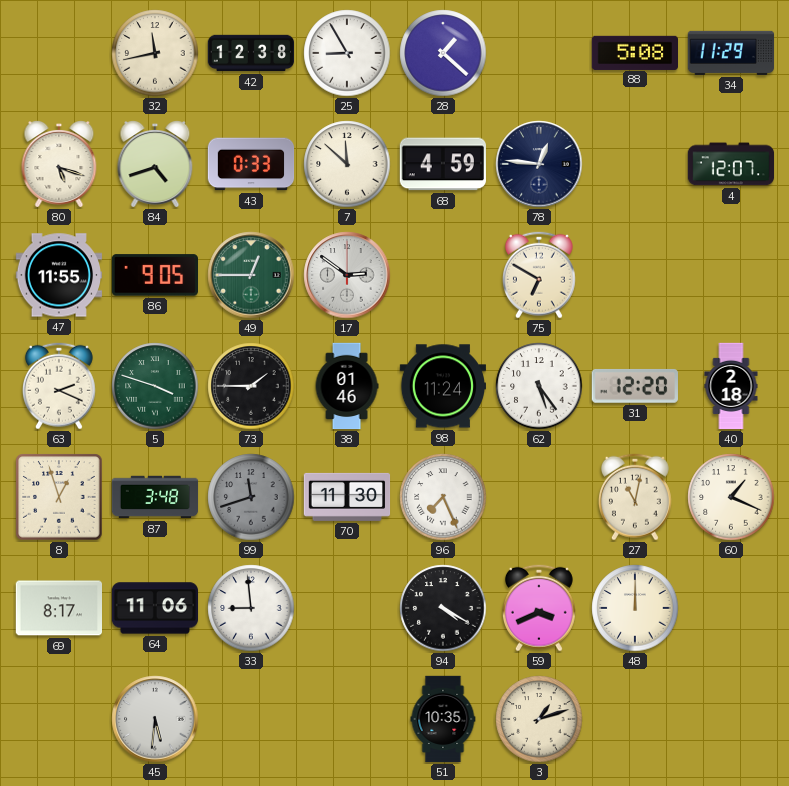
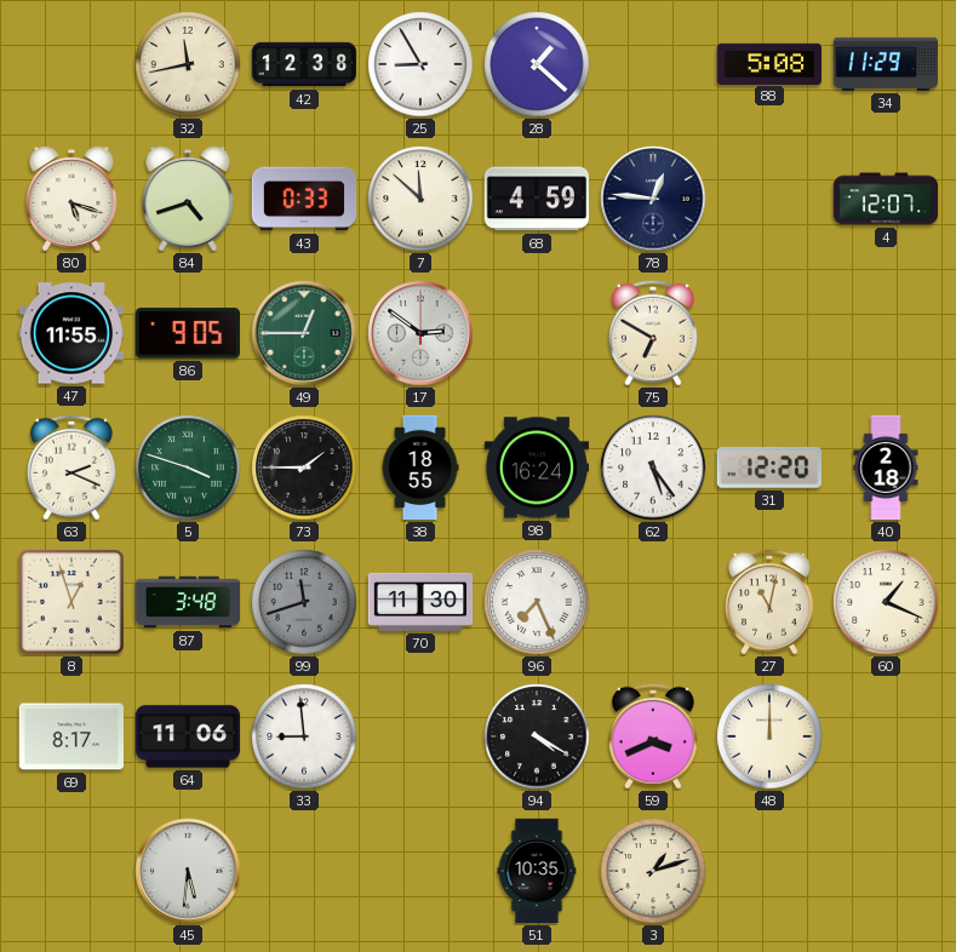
38: 01:46 -> 18:55
98: 11:24 -> 16:24
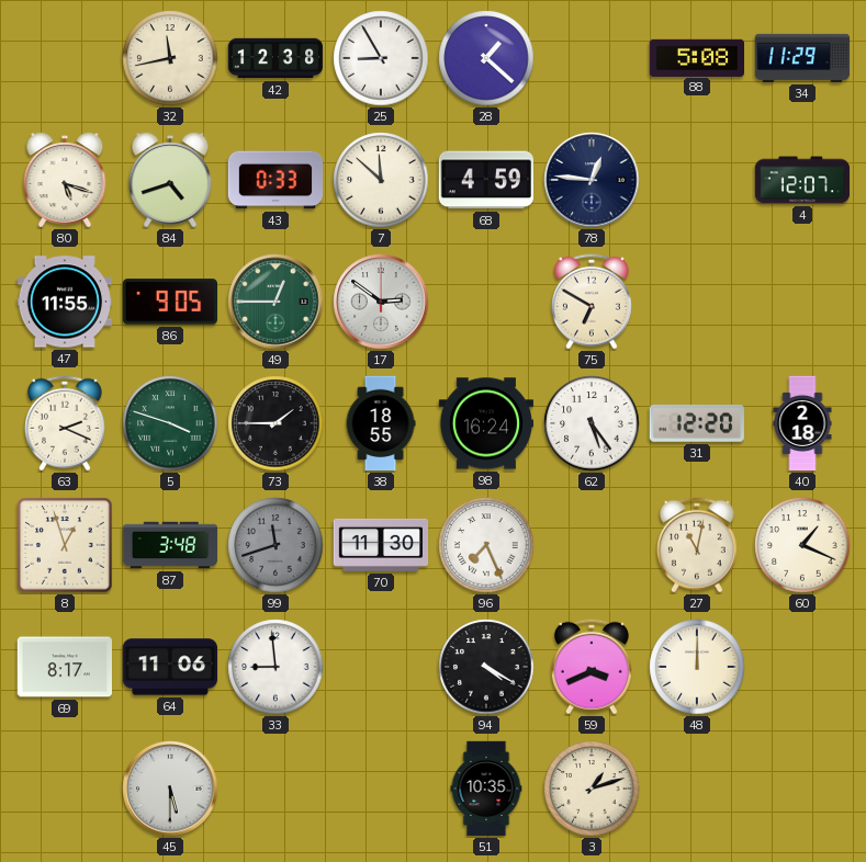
45: 5:31 -> 5:30
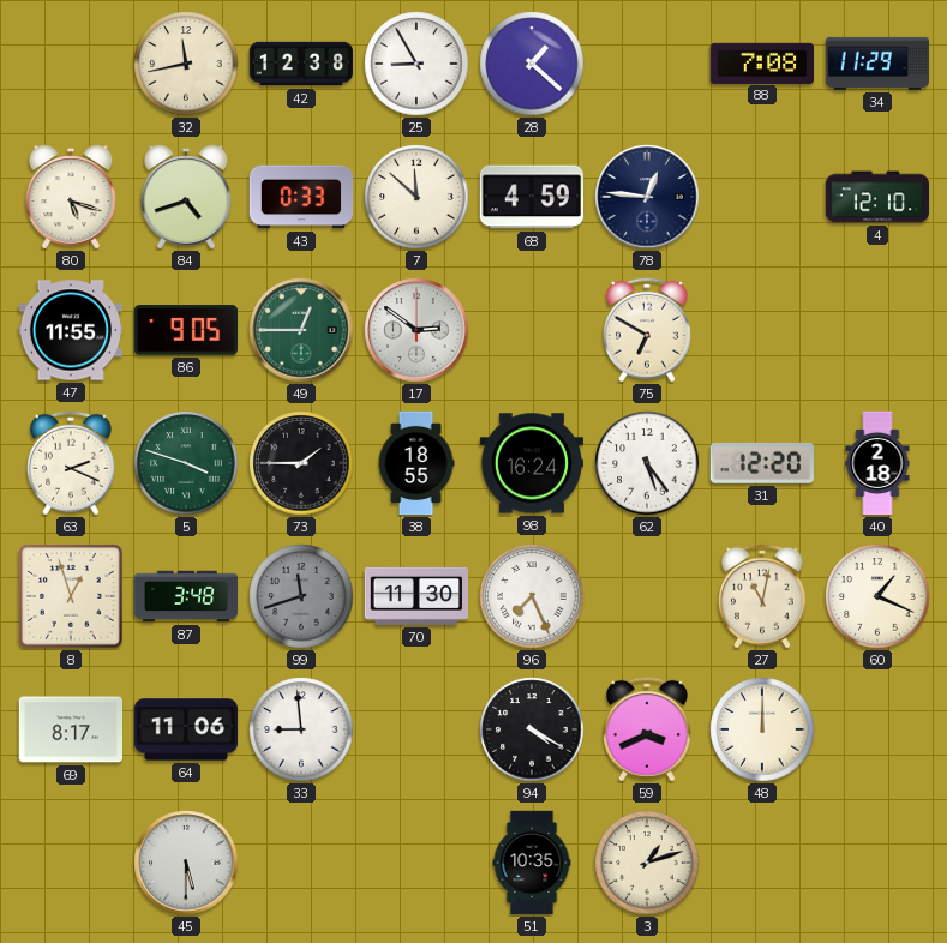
88: 5:08 -> 7:08
4: 12:07 -> 12:10
